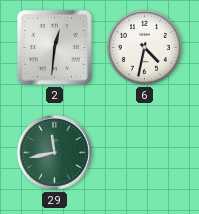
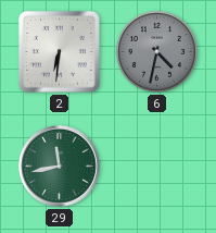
2: 12:31 -> 6:31
6 dial: white -> grey
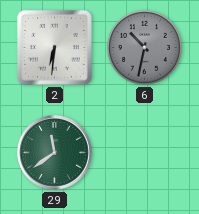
6: 4:32 -> 10:32
29: 11:43 -> 11:39
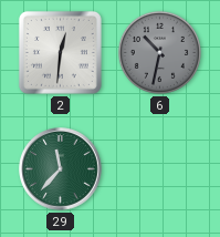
2: 6:31 -> 12:31
29: 11:39 -> 11:37
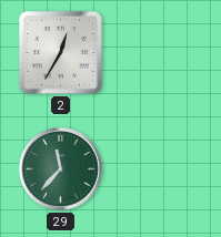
2: 12:31 -> 12:35
6: 10:32 -> none
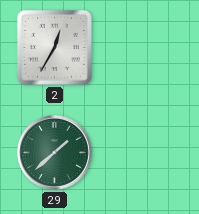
29: 11:37 -> 1:38
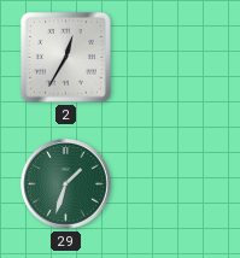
29: 1:38 -> 1:33
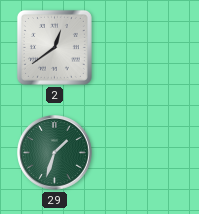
2: 12:35 -> 12:39
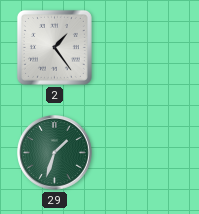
2: 12:39 -> 1:24
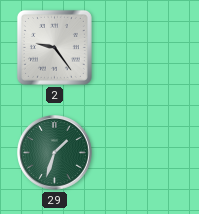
2: 1:24 -> 9:24
